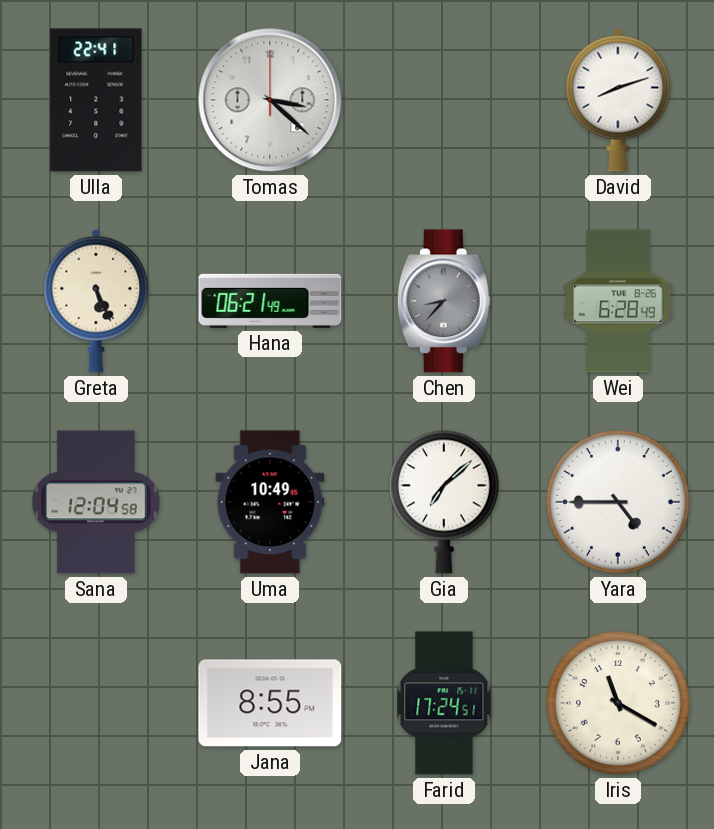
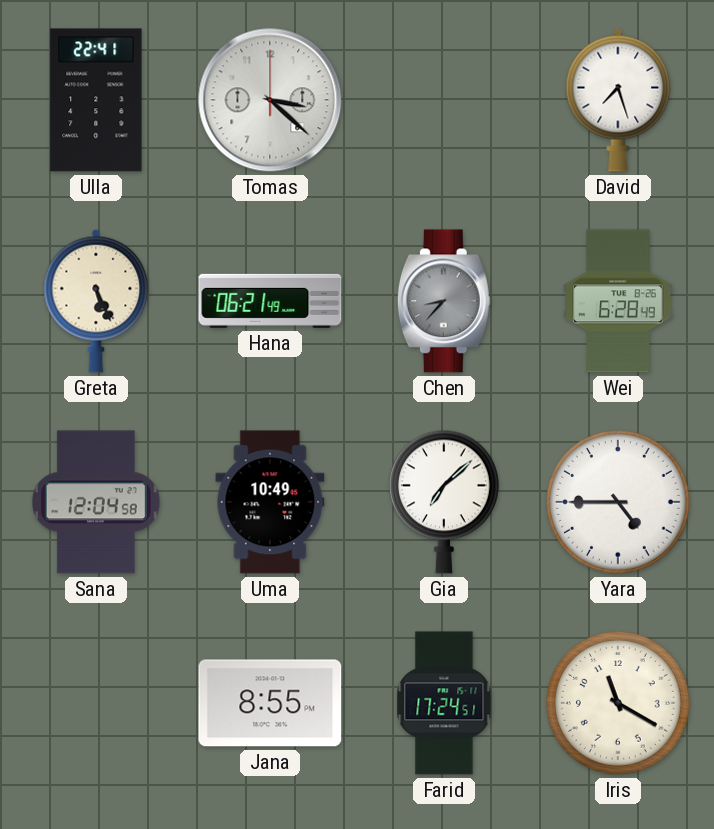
David: 8:12 -> 7:27
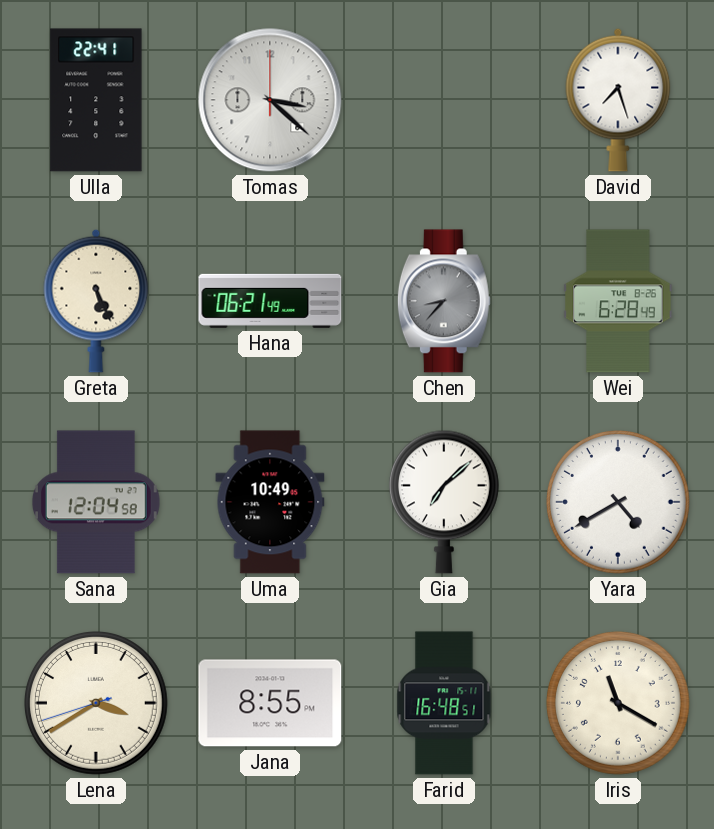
Yara: 4:45 -> 4:40
Lena: none -> 3:39
Farid: 17:24 -> 16:48
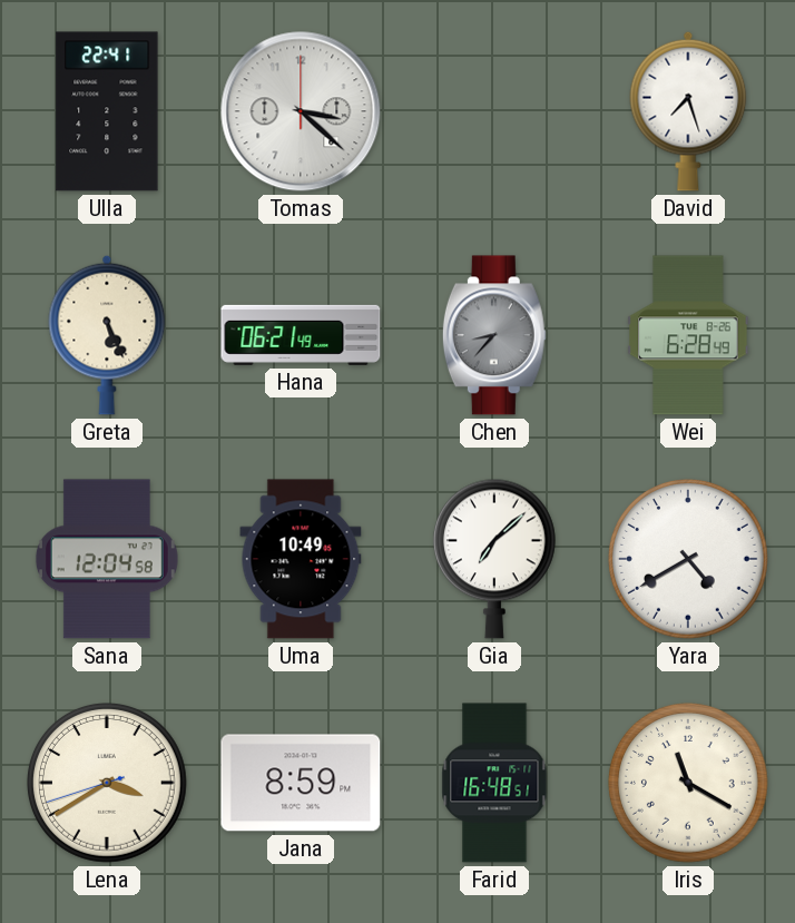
Jana: 8:55 -> 8:59
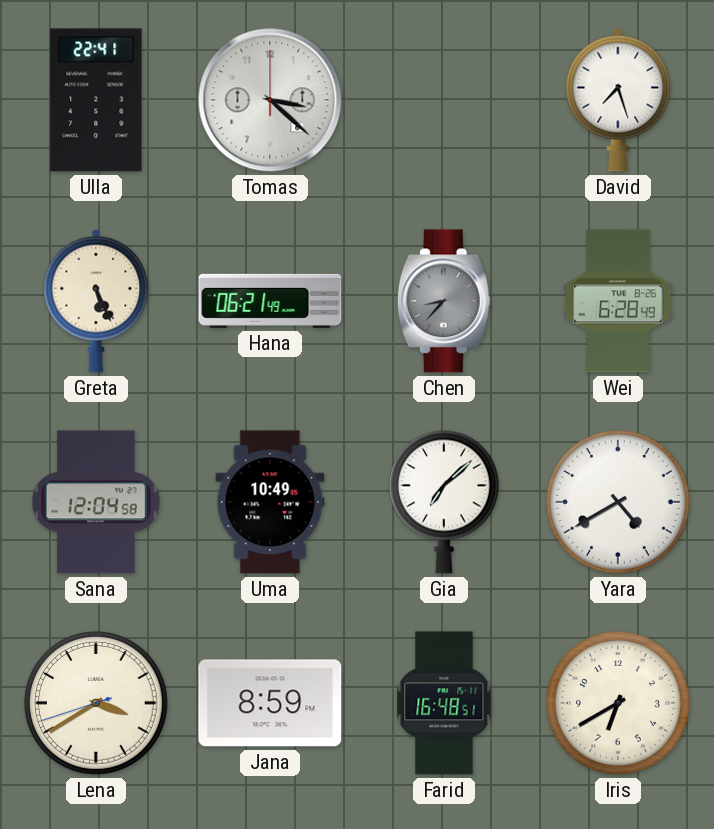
Iris: 11:20 -> 6:40
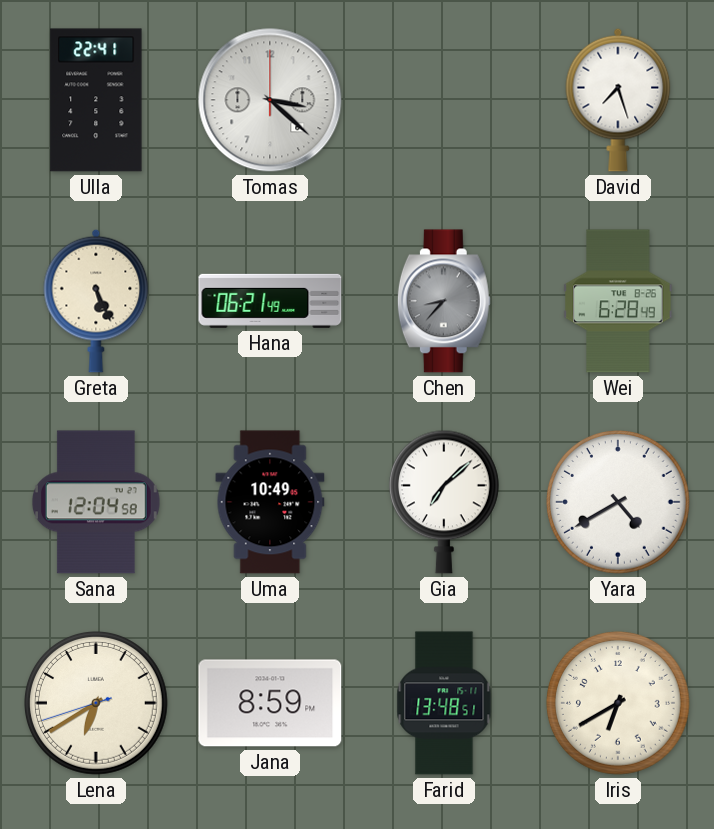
Lena: 3:39 -> 6:39
Farid: 16:48 -> 13:48
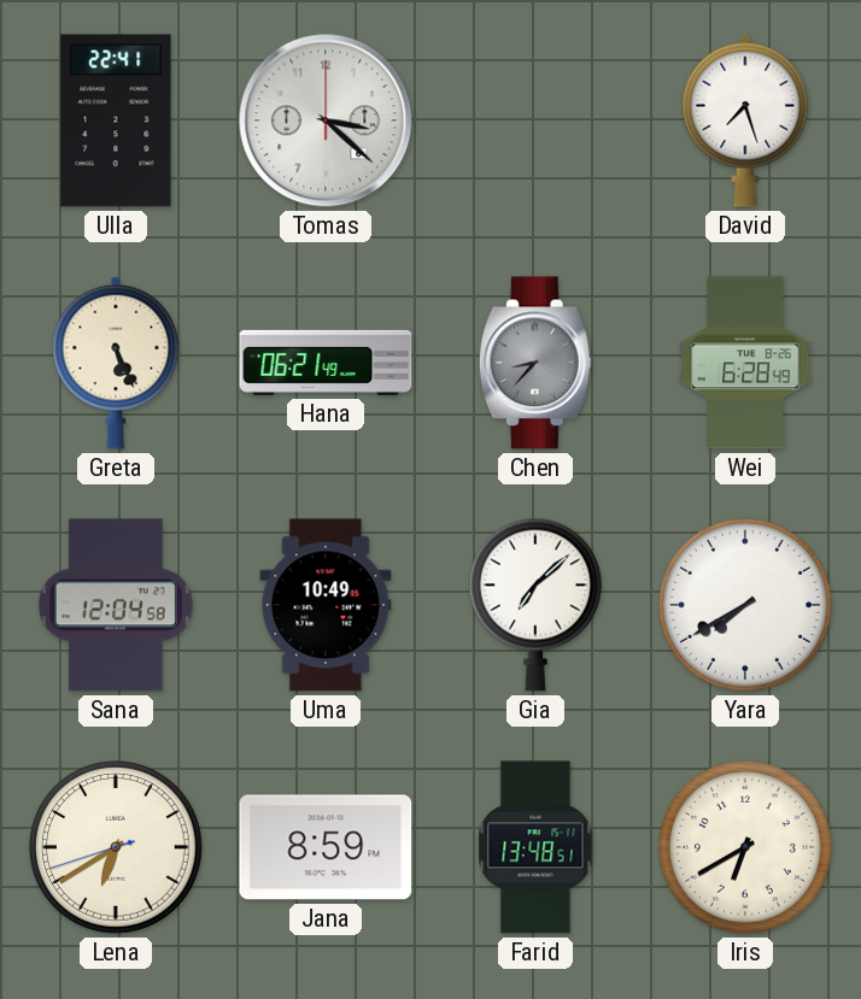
Yara: 4:40 -> 7:40
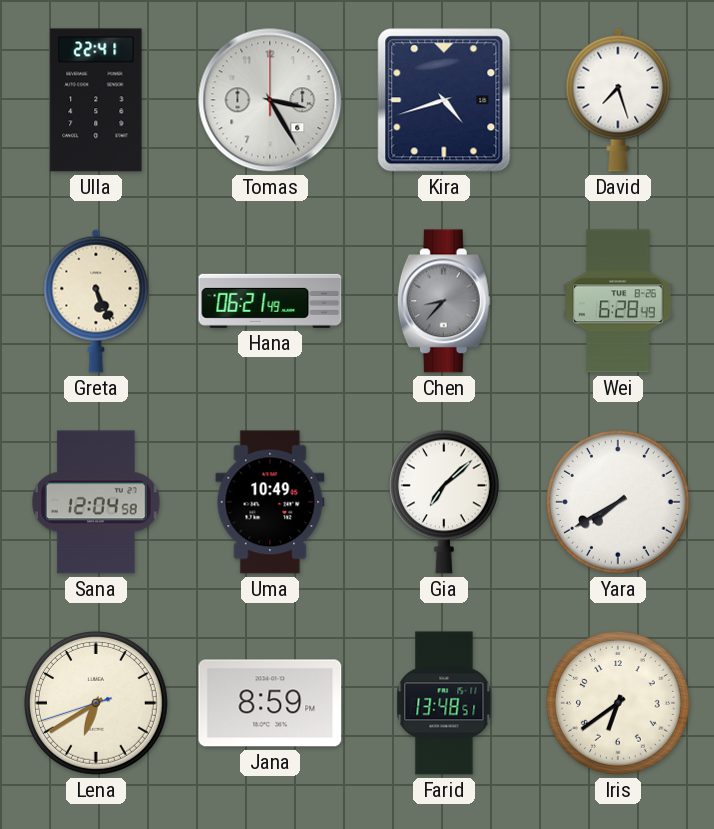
Tomas: 3:22 -> 3:25
Kira: none -> 4:42
Iris: 6:40 -> 6:39
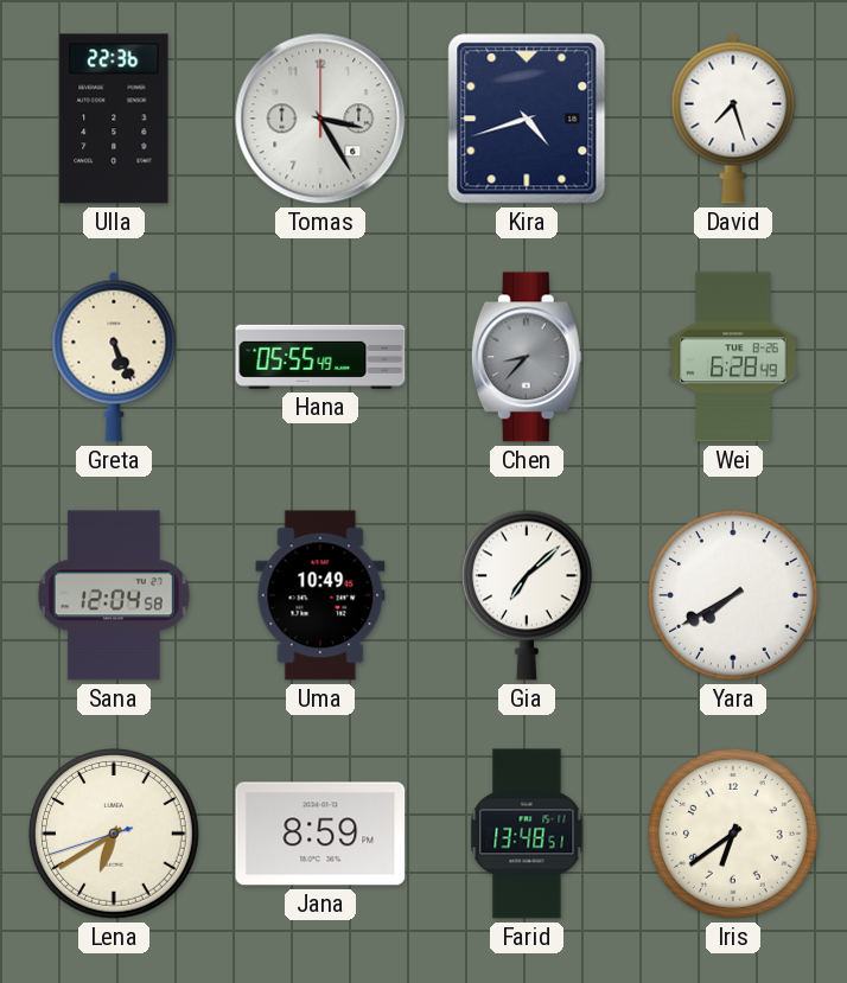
Ulla: 22:41 -> 22:36
Hana: 06:21 -> 05:55
